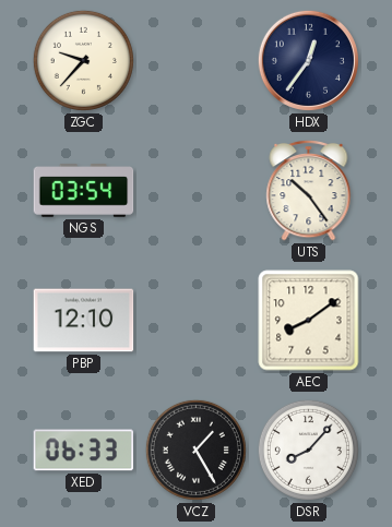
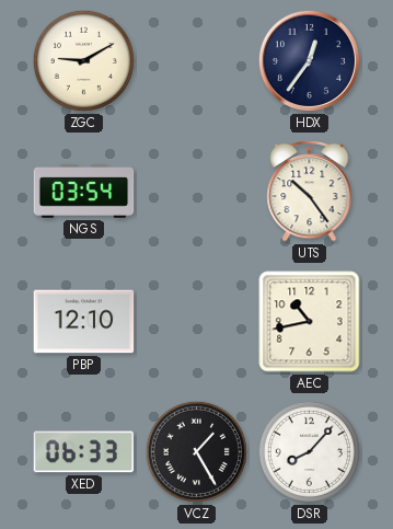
ZGC: 9:37 -> 9:10
AEC: 8:09 -> 10:43
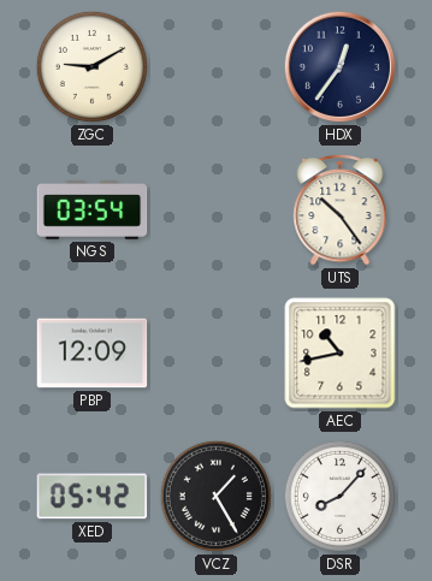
PBP: 12:10 -> 12:09
XED: 06:33 -> 05:42
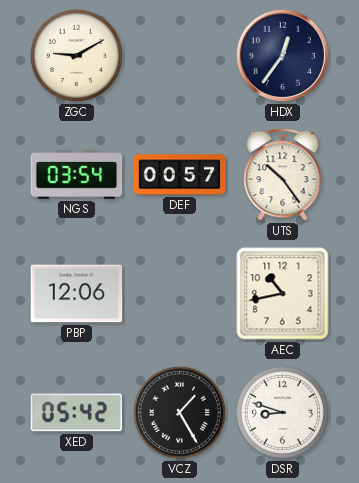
DEF: none -> 00:57
PBP: 12:09 -> 12:06
DSR: 8:07 -> 8:48
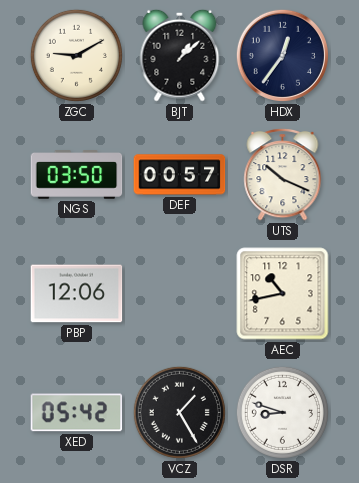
BJT: none -> 1:08
NGS: 03:54 -> 03:50
UTS: 10:24 -> 10:19
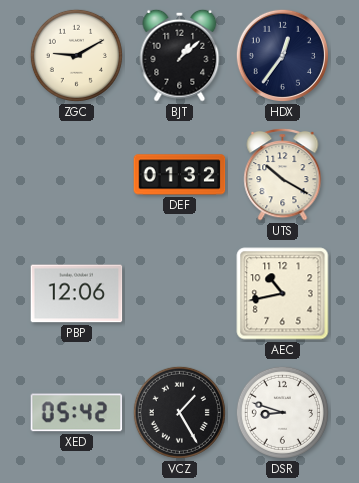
NGS: 03:50 -> none
DEF: 00:57 -> 01:32
UTS: 10:19 -> 10:20
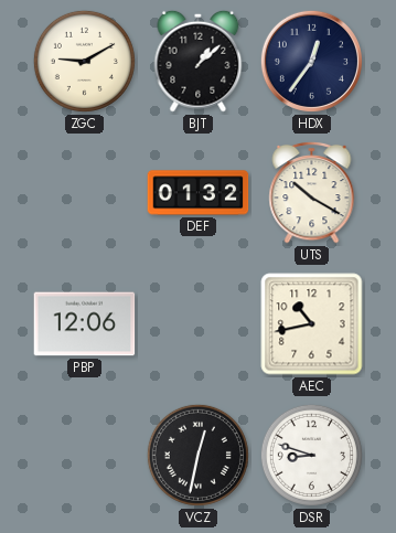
XED: 05:42 -> none
VCZ: 1:25 -> 12:32
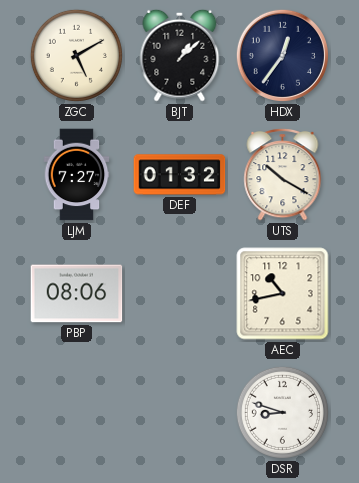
ZGC: 9:10 -> 5:10
LJM: none -> 7:27
PBP: 12:06 -> 08:06
VCZ: 12:32 -> none
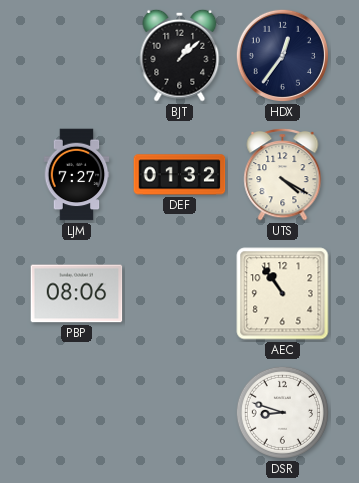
ZGC: 5:10 -> none
UTS: 10:20 -> 4:20
AEC: 10:43 -> 10:54
